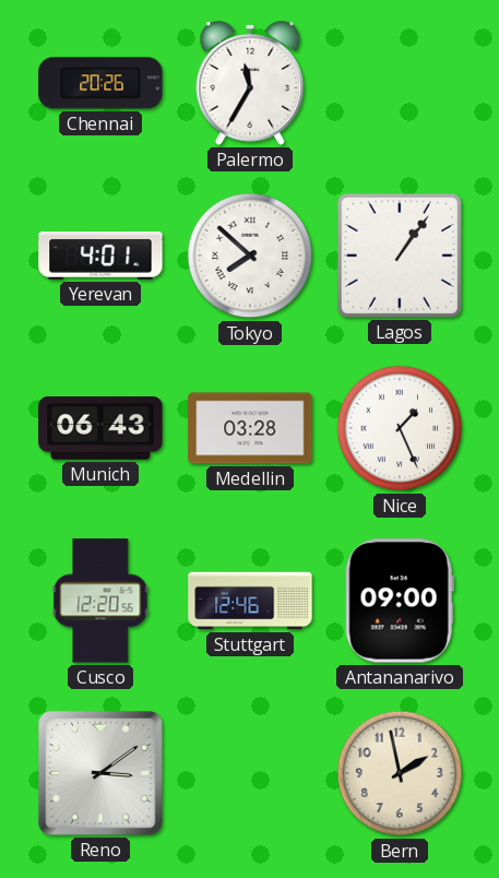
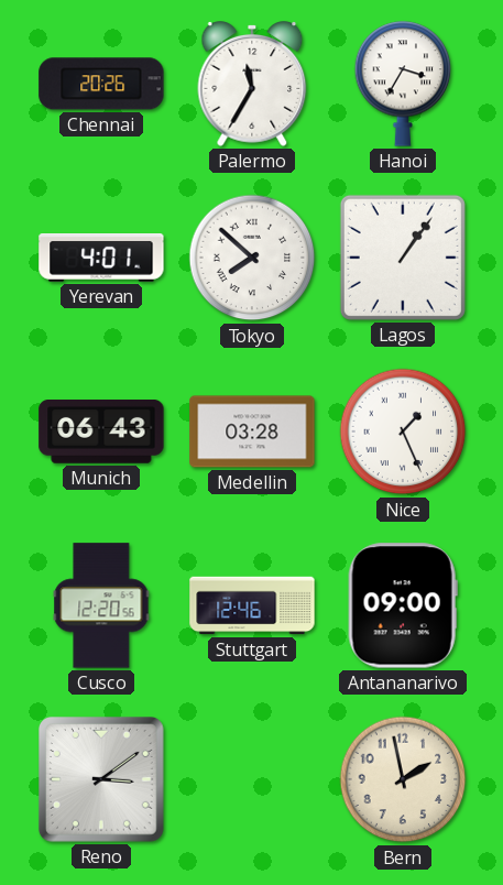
Hanoi: none -> 3:35
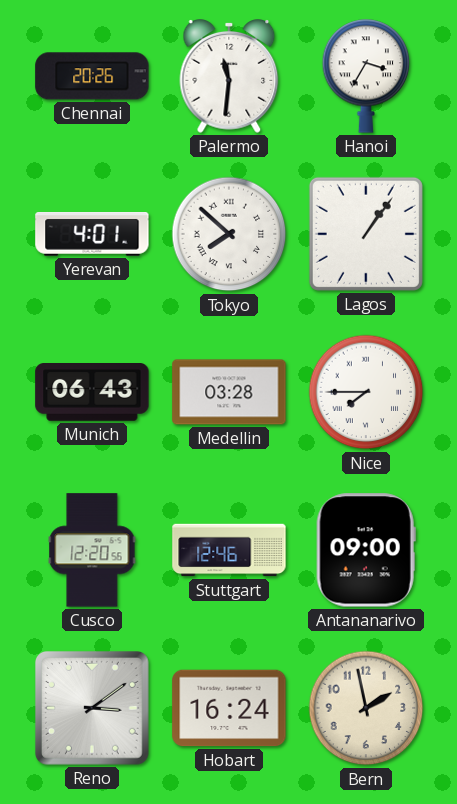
Palermo: 11:35 -> 11:31
Nice: 1:26 -> 7:45
Hobart: none -> 16:24
